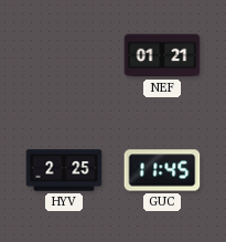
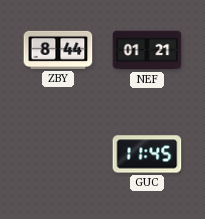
ZBY: none -> 8:44
HYV: 2:25 -> none
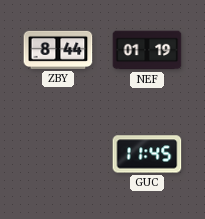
NEF: 01:21 -> 01:19
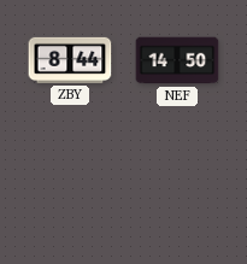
NEF: 01:19 -> 14:50
GUC: 11:45 -> none
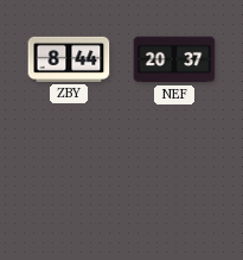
NEF: 14:50 -> 20:37
